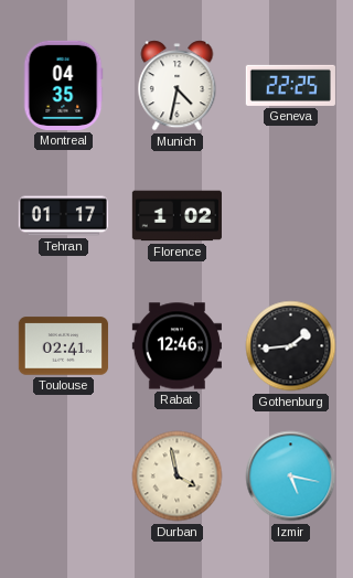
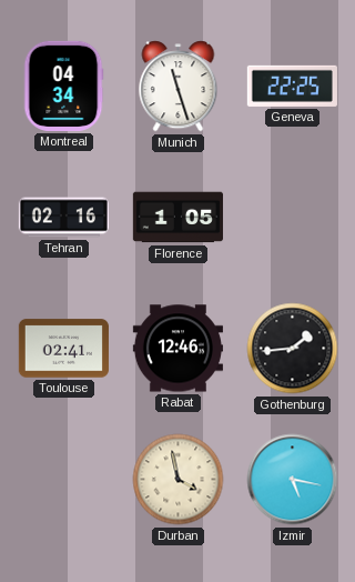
Montreal: 04:35 -> 04:34
Munich: 4:32 -> 11:27
Tehran: 01:17 -> 02:16
Florence: 1:02 -> 1:05
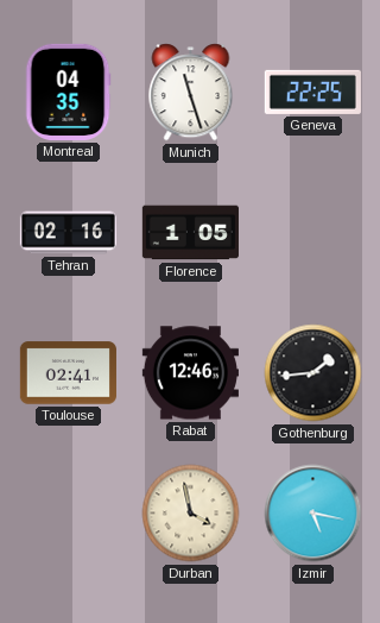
Montreal: 04:34 -> 04:35
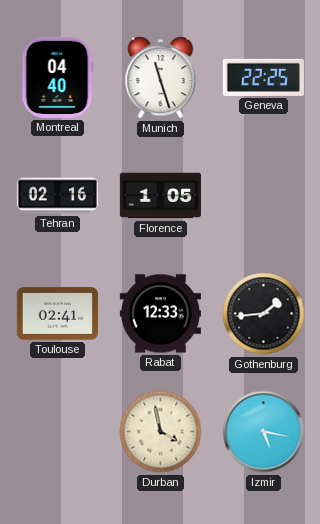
Montreal: 04:35 -> 04:40
Rabat: 12:46 -> 12:33
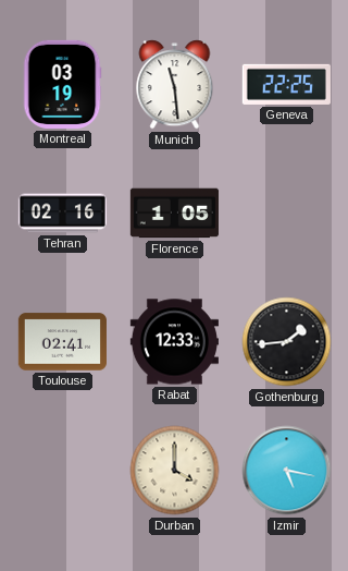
Montreal: 04:40 -> 03:19
Munich: 11:27 -> 11:29
Durban: 3:58 -> 4:00
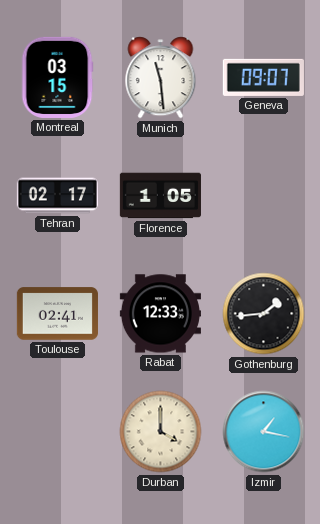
Montreal: 03:19 -> 03:15
Geneva: 22:25 -> 09:07
Tehran: 02:16 -> 02:17
Izmir: 5:17 -> 1:17
